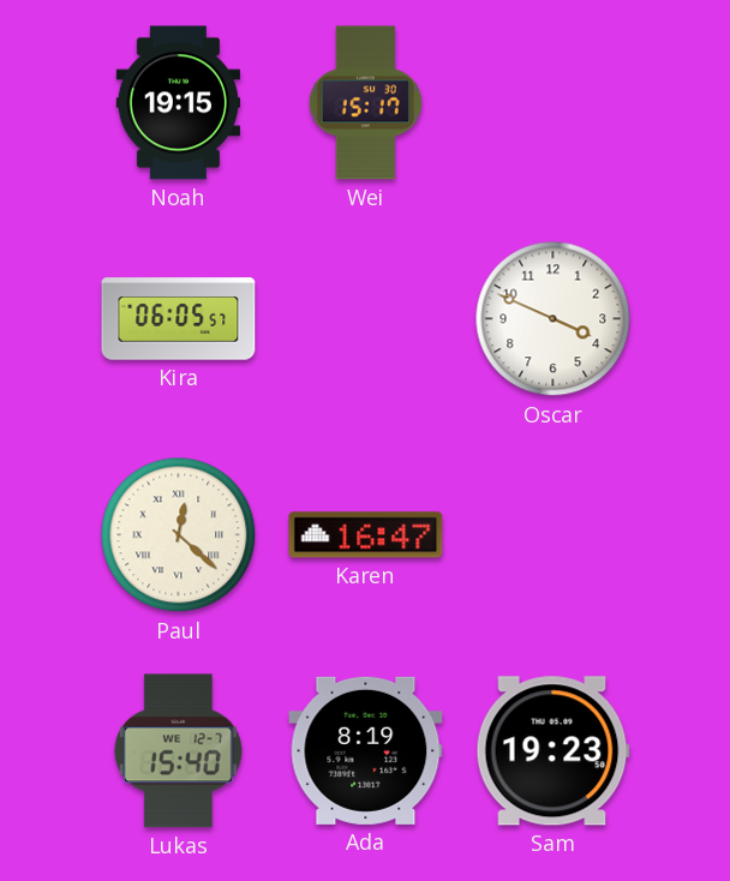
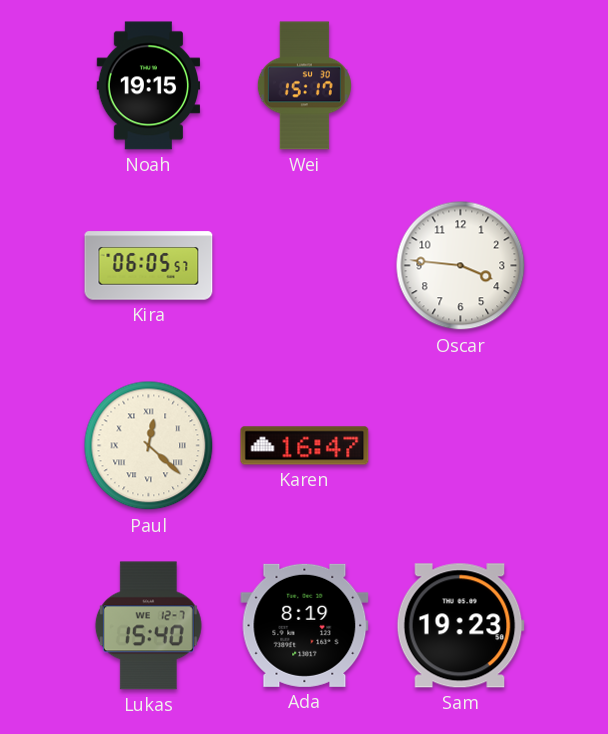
Oscar: 3:49 -> 3:46
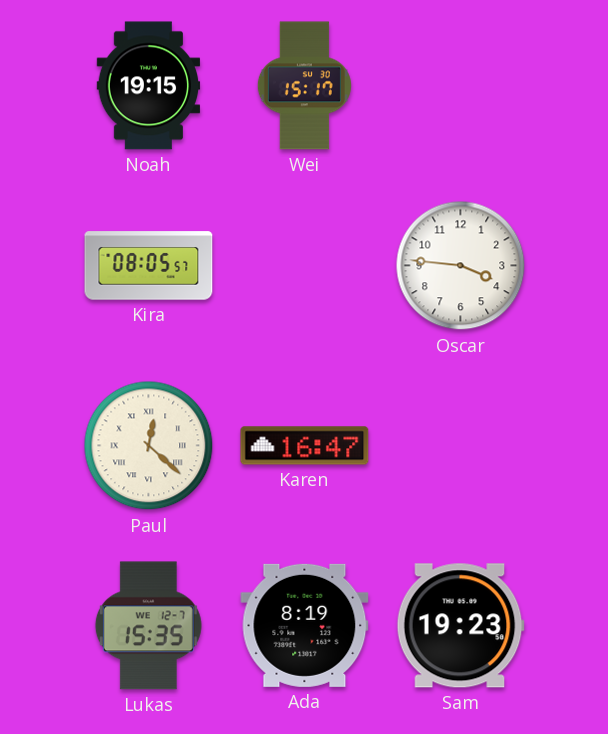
Kira: 06:05 -> 08:05
Lukas: 15:40 -> 15:35
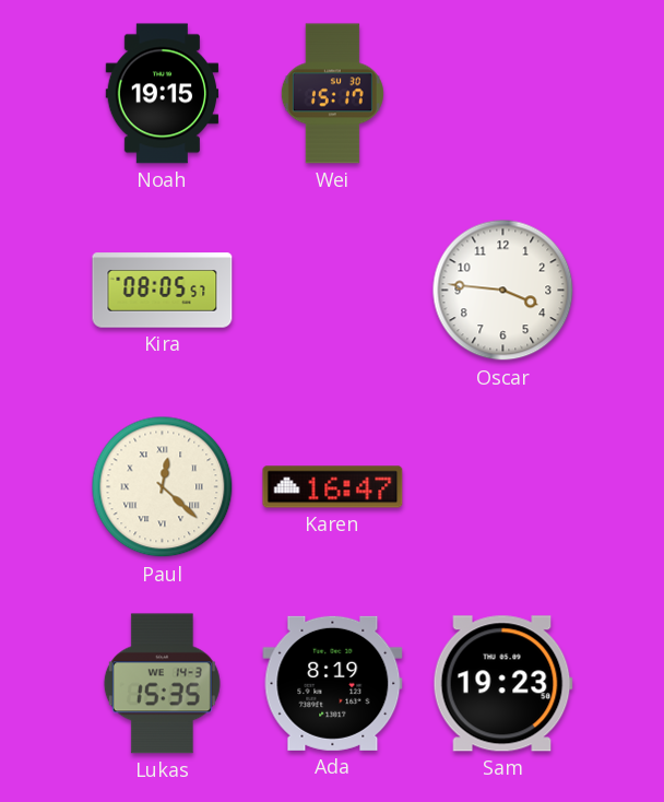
Lukas date: WE 12-7 -> WE 14-3
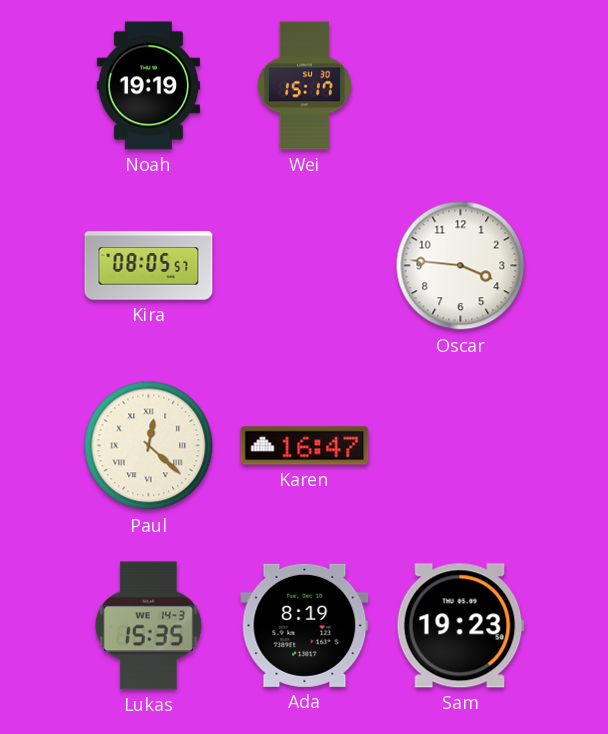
Noah: 19:15 -> 19:19
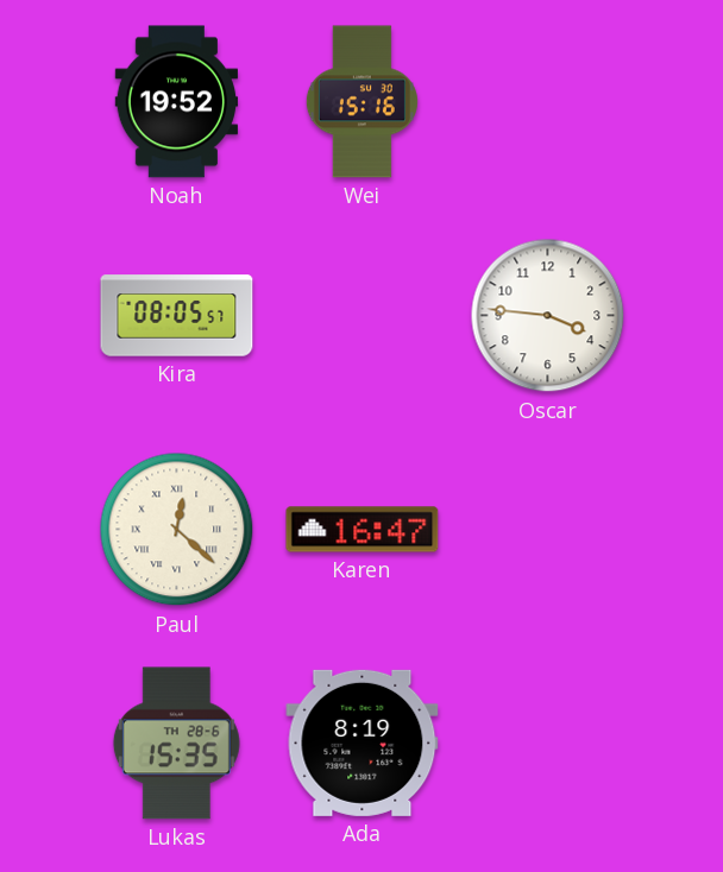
Noah: 19:19 -> 19:52
Wei: 15:17 -> 15:16
Lukas date: WE 14-3 -> TH 28-6
Sam: 19:23 -> none
